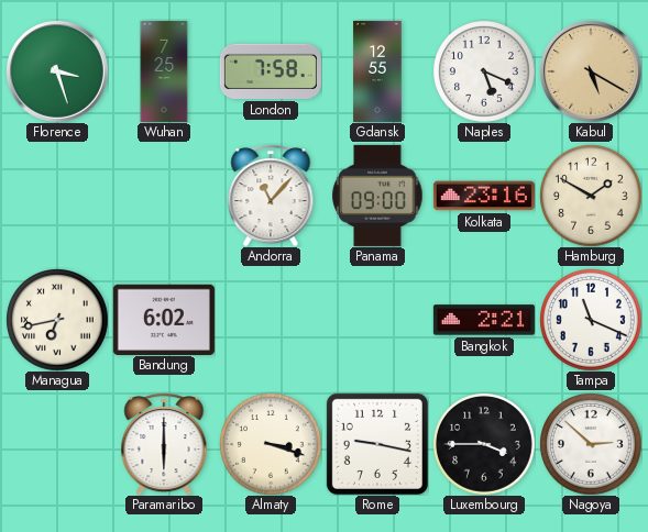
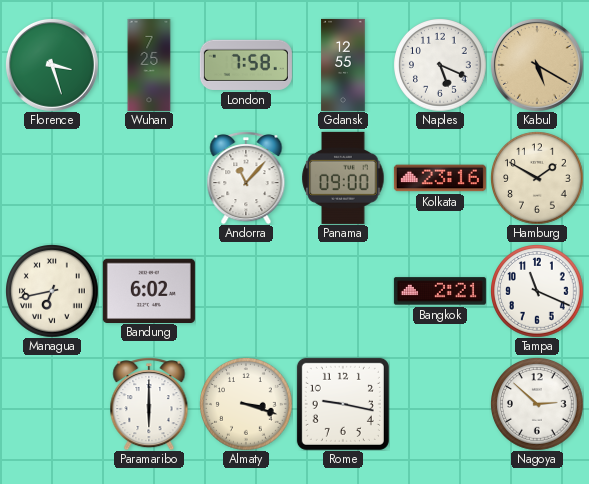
Luxembourg: 3:45 -> none
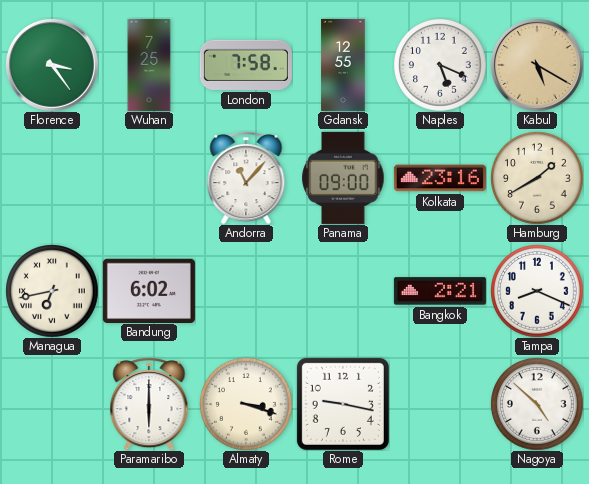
Florence: 3:27 -> 3:24
Hamburg: 1:50 -> 1:40
Tampa: 11:19 -> 8:19
Nagoya: 2:52 -> 4:52
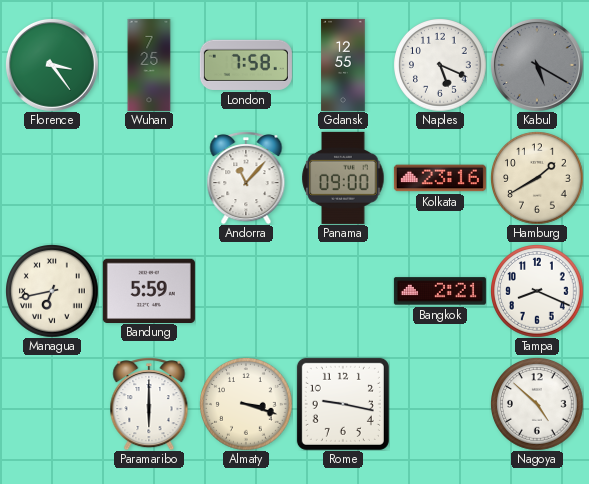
Kabul dial: champagne -> grey
Bandung: 6:02 -> 5:59
